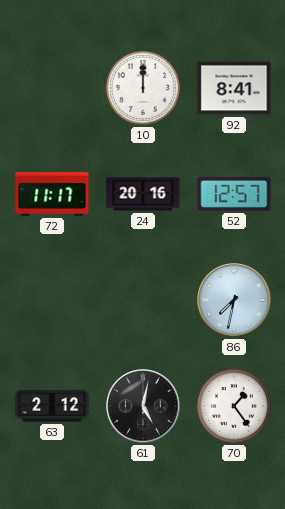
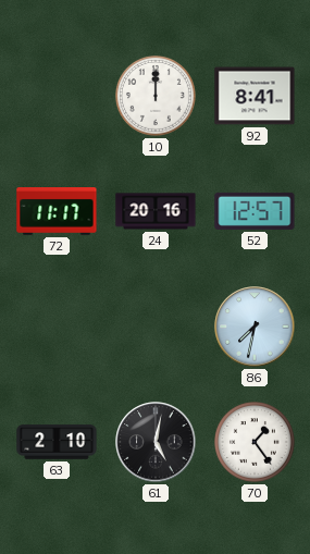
63: 2:12 -> 2:10
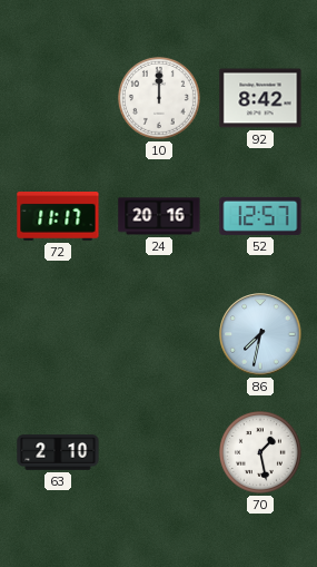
92: 8:41 -> 8:42
61: 5:02 -> none
70: 1:24 -> 1:28
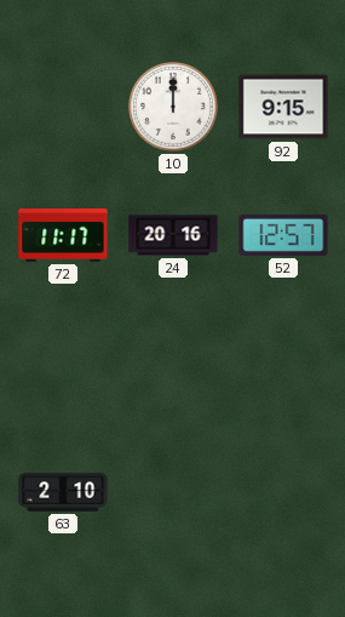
92: 8:42 -> 9:15
86: 7:32 -> none
70: 1:28 -> none
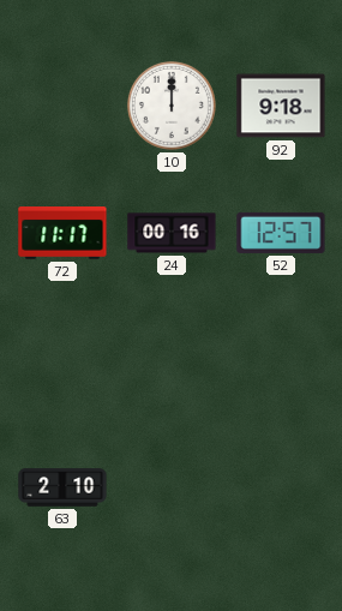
92: 9:15 -> 9:18
24: 20:16 -> 00:16
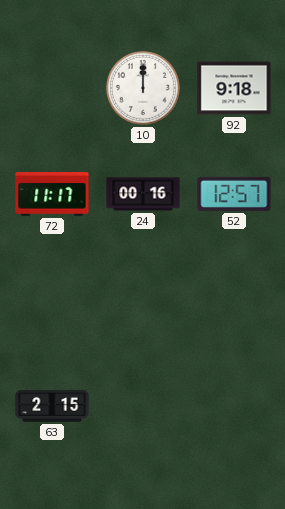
63: 2:10 -> 2:15
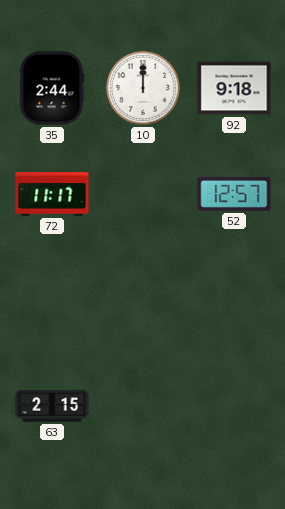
35: none -> 2:44
24: 00:16 -> none
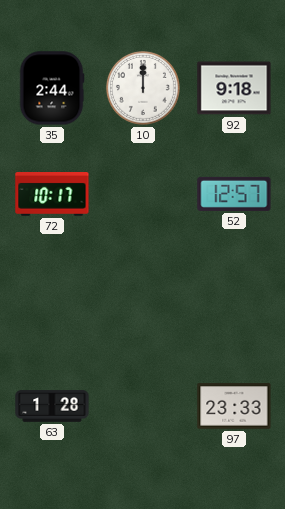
72: 11:17 -> 10:17
63: 2:15 -> 1:28
97: none -> 23:33
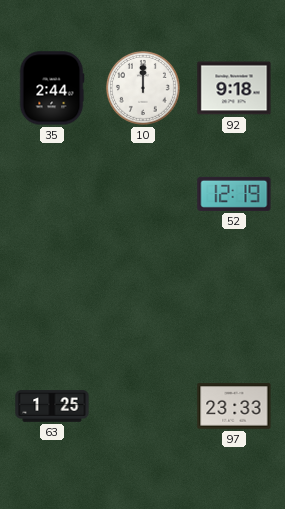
72: 10:17 -> none
52: 12:57 -> 12:19
63: 1:28 -> 1:25
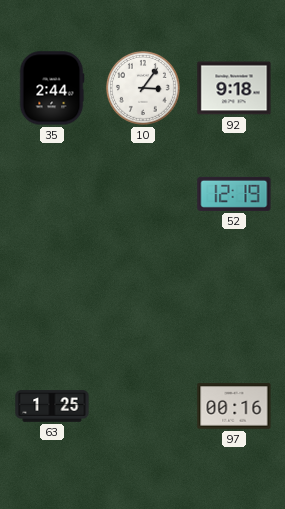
10: 12:00 -> 3:06
97: 23:33 -> 00:16
